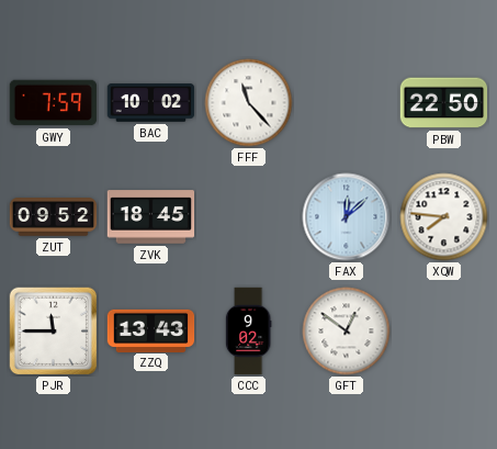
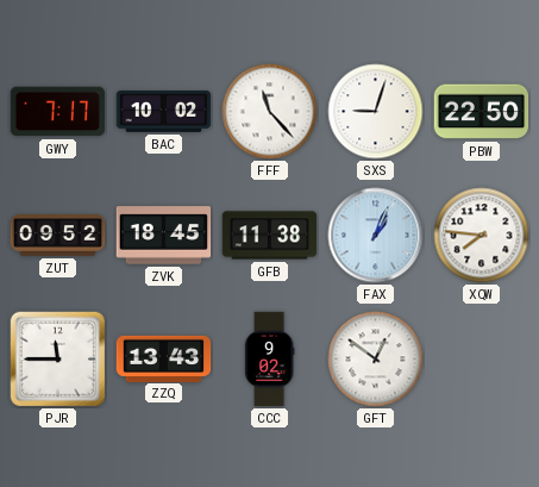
GWY: 7:59 -> 7:17
SXS: none -> 9:03
GFB: none -> 11:38
FAX: 12:08 -> 1:04
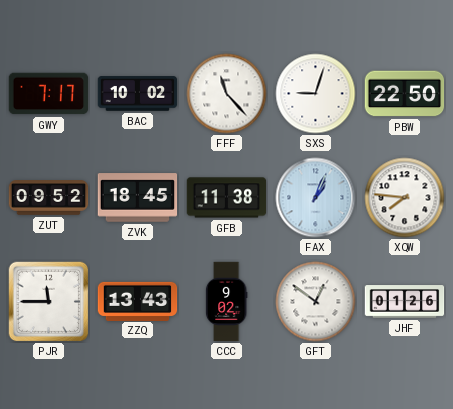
JHF: none -> 01:26
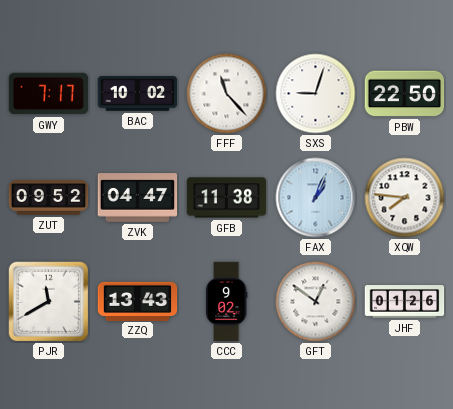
ZVK: 18:45 -> 04:47
PJR: 11:45 -> 11:40
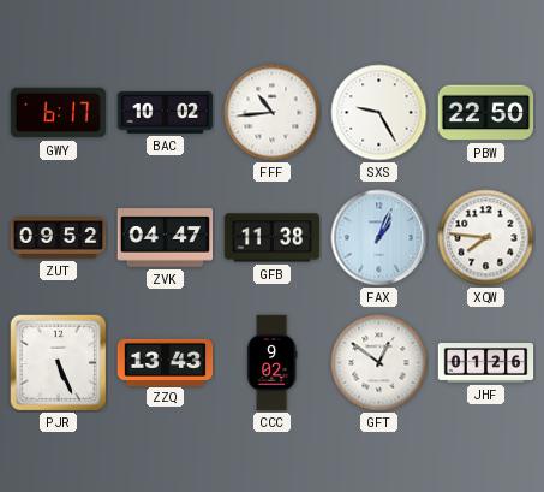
GWY: 7:17 -> 6:17
FFF: 11:23 -> 10:44
SXS: 9:03 -> 9:25
PJR: 11:40 -> 5:26
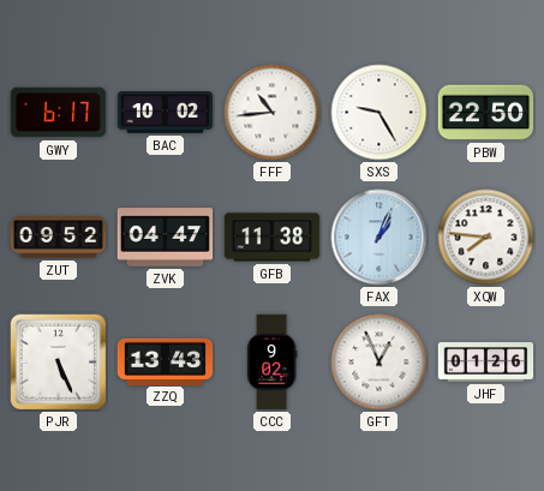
GFT: 12:51 -> 12:56
